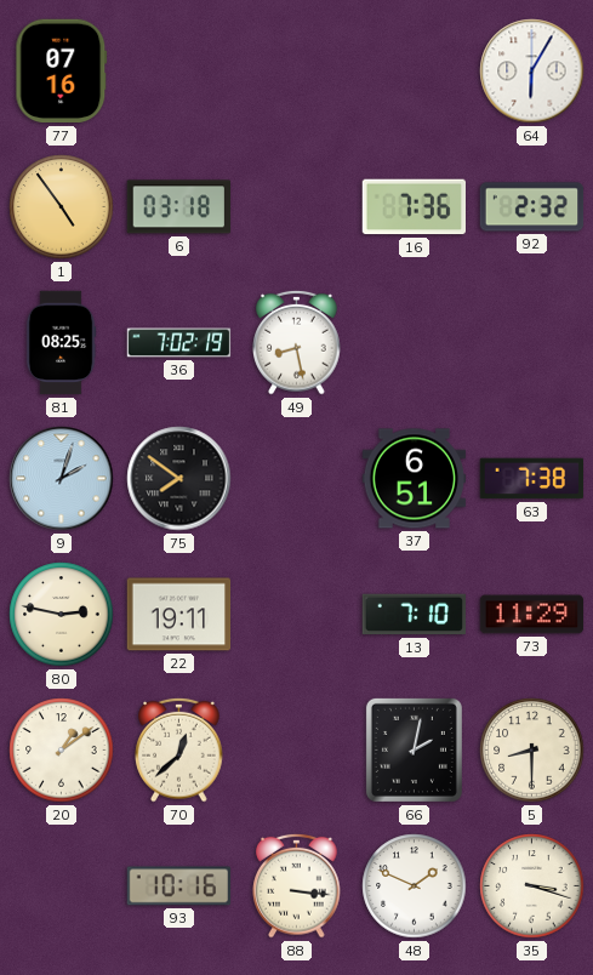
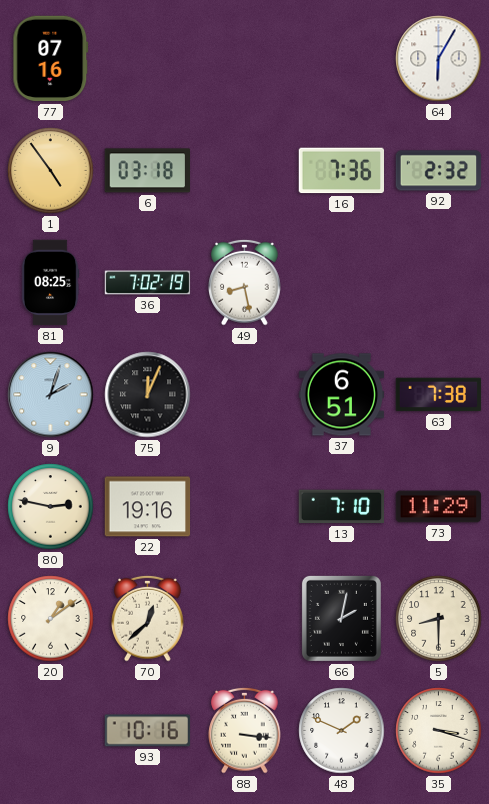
75: 7:51 -> 12:04
22: 19:11 -> 19:16
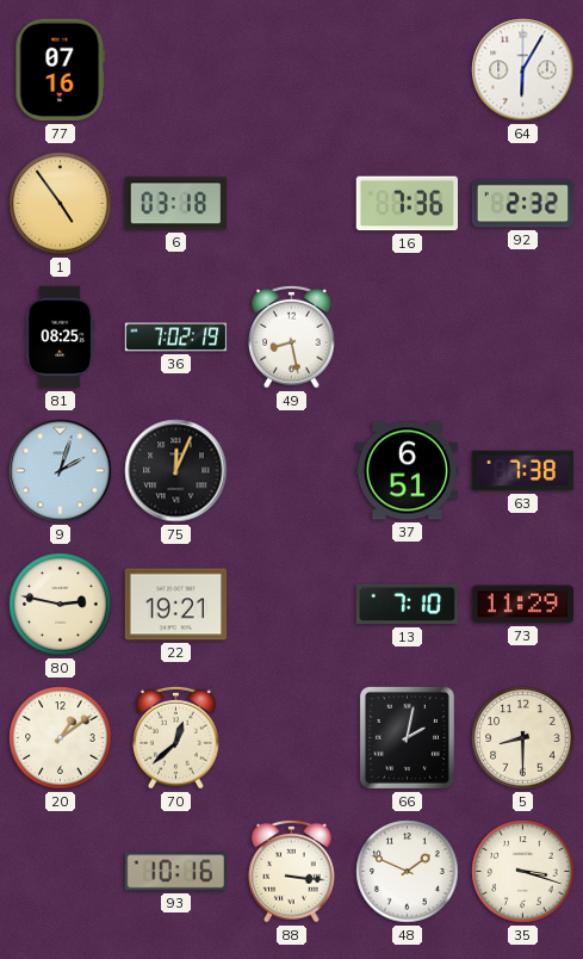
22: 19:16 -> 19:21
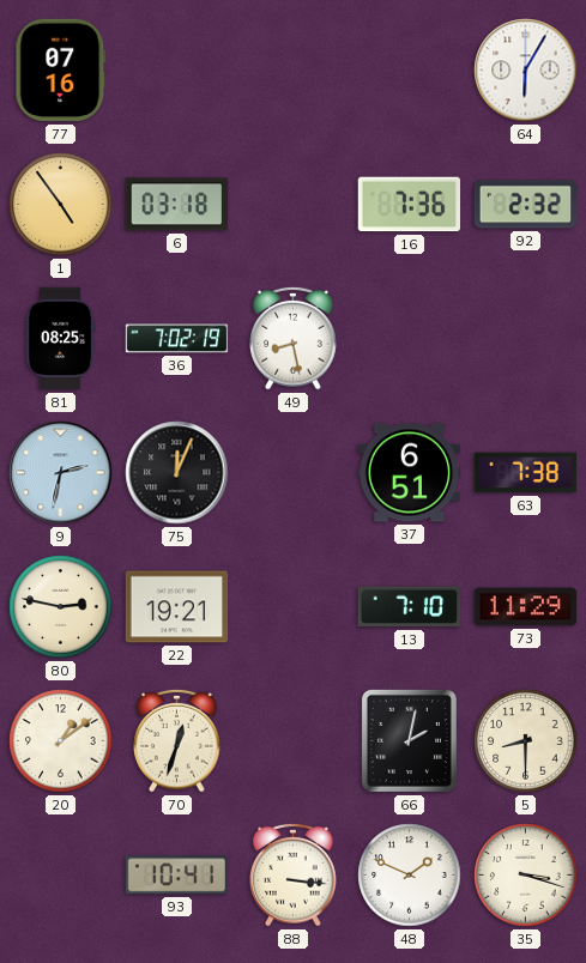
9: 2:03 -> 2:32
70: 12:38 -> 12:33
93: 10:16 -> 10:41
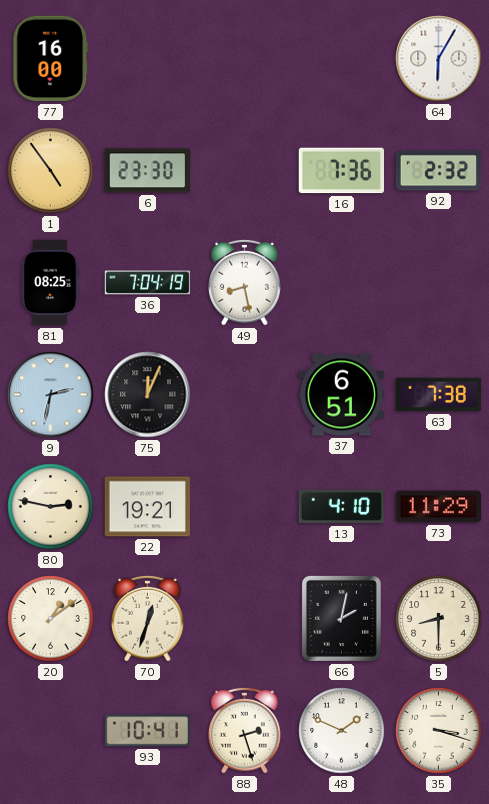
77: 07:16 -> 16:00
6: 03:18 -> 23:30
36: 7:02 -> 7:04
13: 7:10 -> 4:10
88: 3:16 -> 2:27
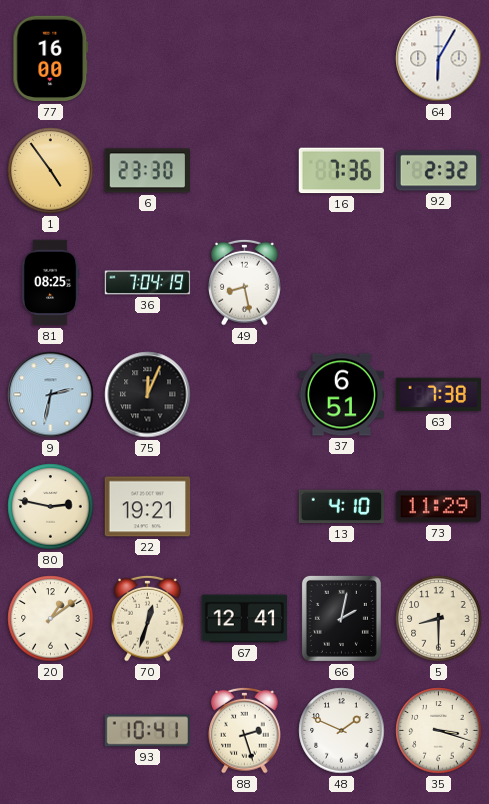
67: none -> 12:41
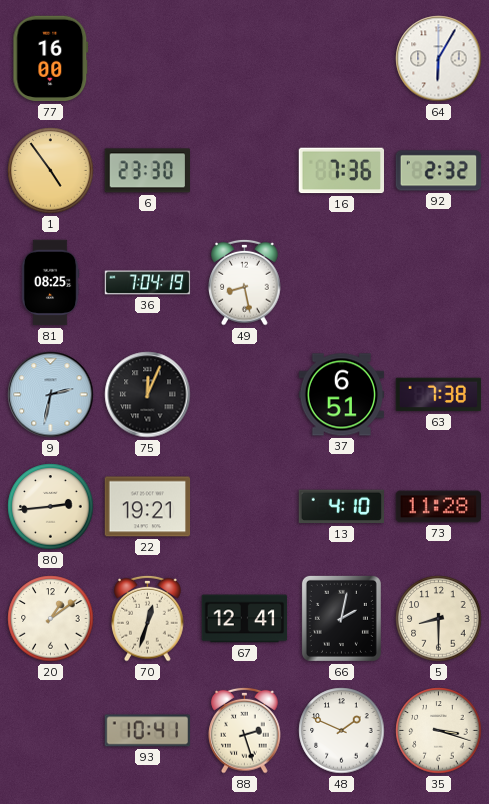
80: 2:47 -> 2:44
73: 11:29 -> 11:28
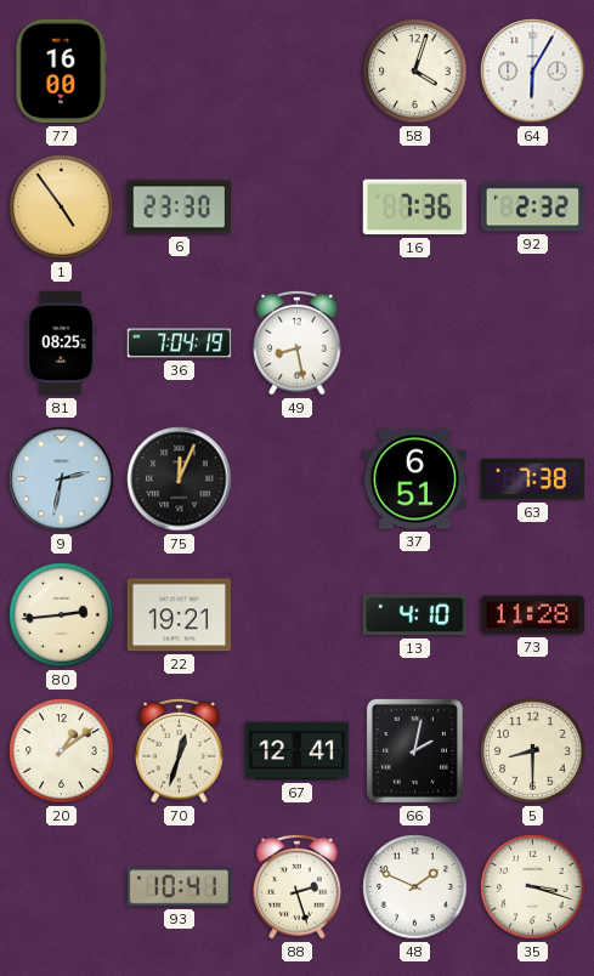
58: none -> 4:03
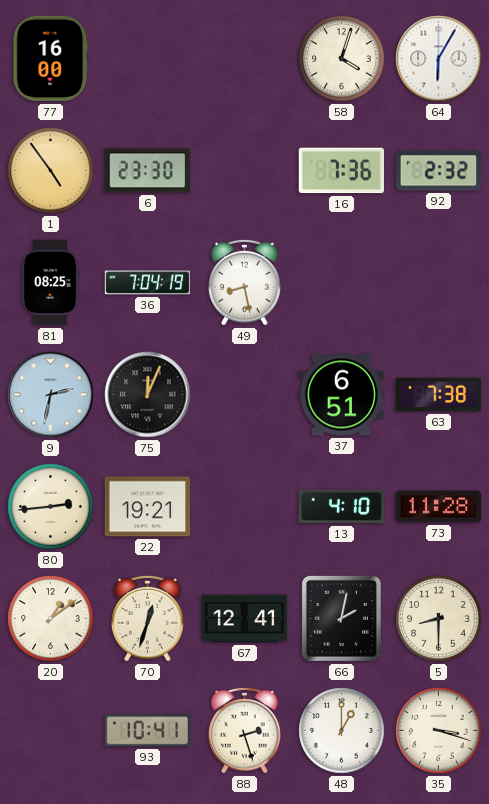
48: 1:49 -> 1:00
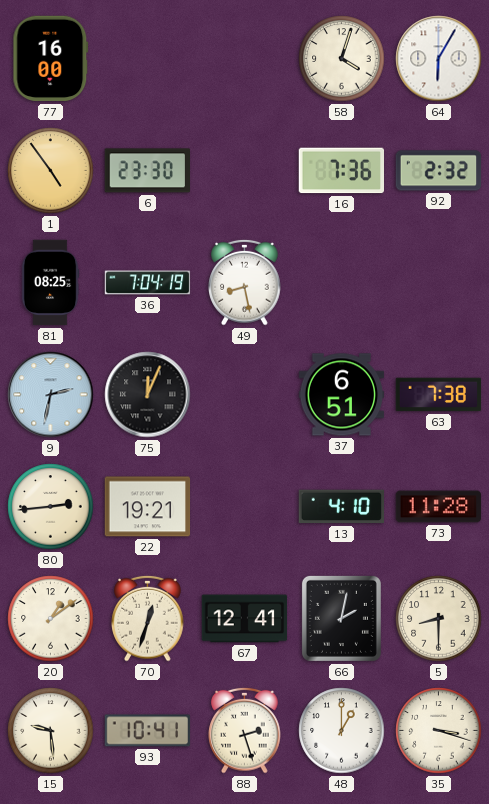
15: none -> 9:29
